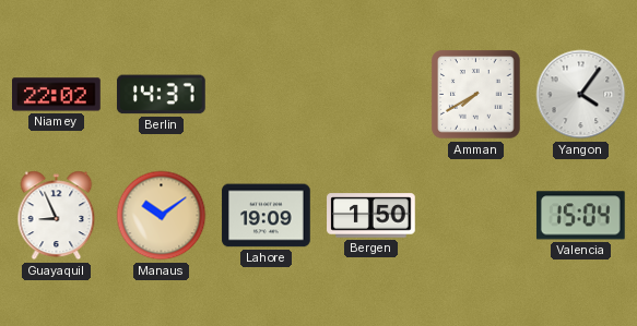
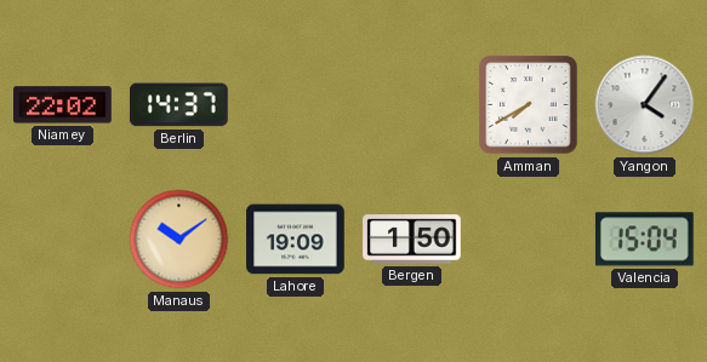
Guayaquil: 8:56 -> none
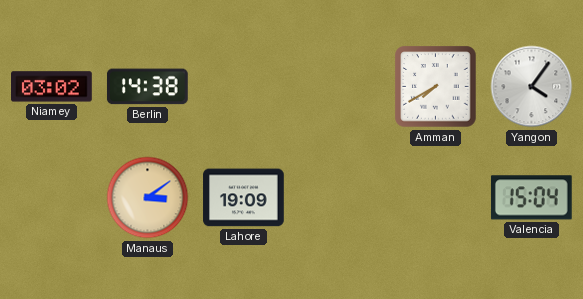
Niamey: 22:02 -> 03:02
Berlin: 14:37 -> 14:38
Manaus: 10:09 -> 3:09
Bergen: 1:50 -> none
